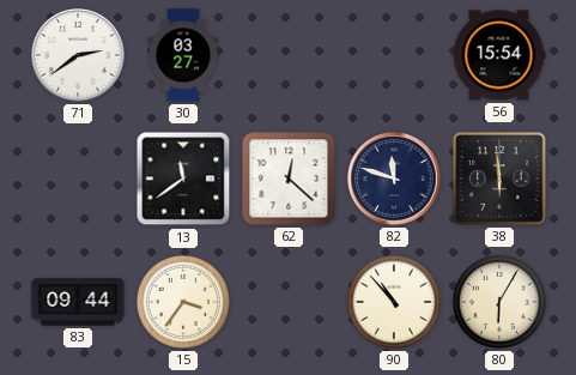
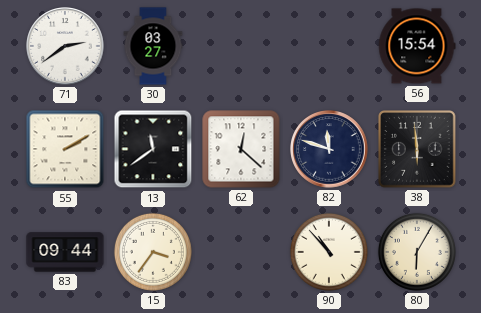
55: none -> 2:10
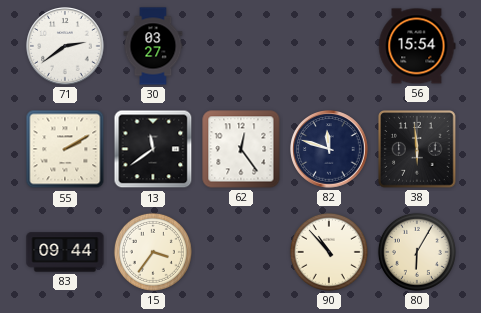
62: 12:22 -> 12:24
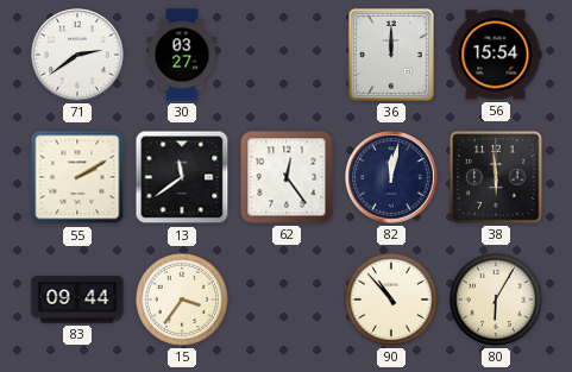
36: none -> 12:00
82: 11:48 -> 12:02
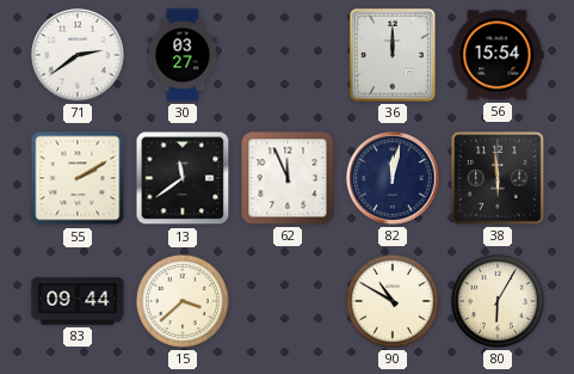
62: 12:24 -> 11:56
15: 3:36 -> 3:38
90: 10:53 -> 10:50
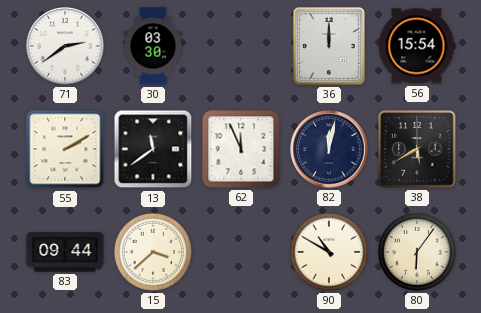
30: 03:27 -> 03:30
38: 5:59 -> 5:40
80: 6:05 -> 6:06
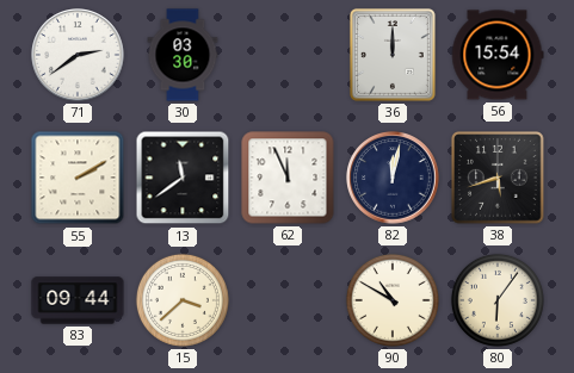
38: 5:40 -> 5:42
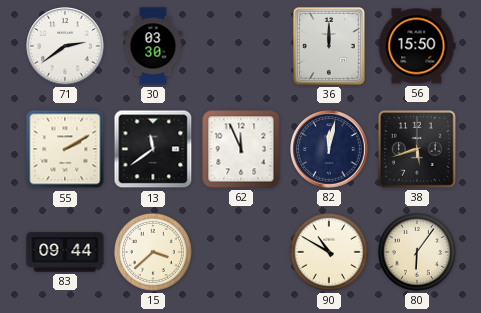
56: 15:54 -> 15:50
